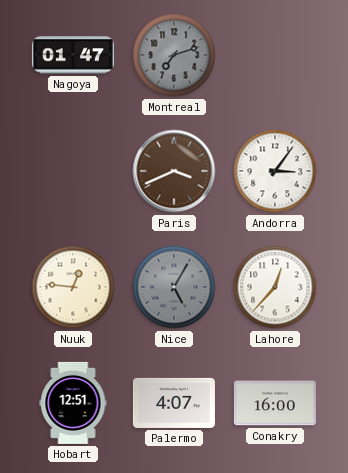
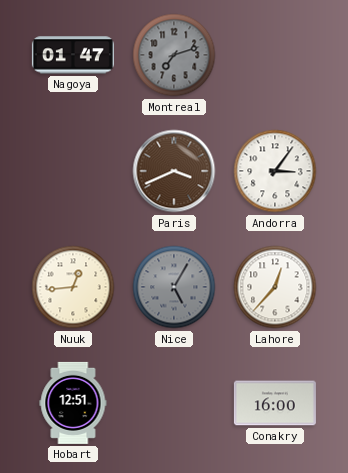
Nuuk: 12:46 -> 12:44
Palermo: 4:07 -> none
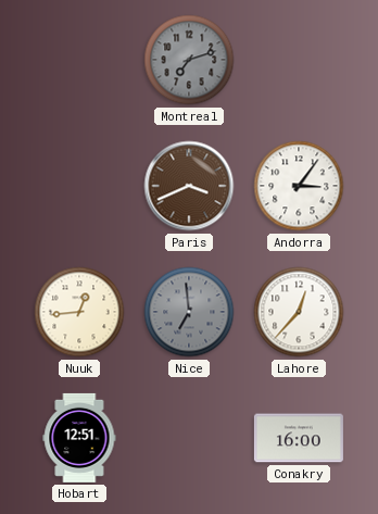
Nagoya: 01:47 -> none
Nice: 5:05 -> 6:59
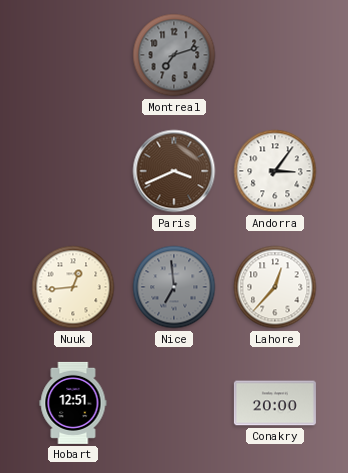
Conakry: 16:00 -> 20:00
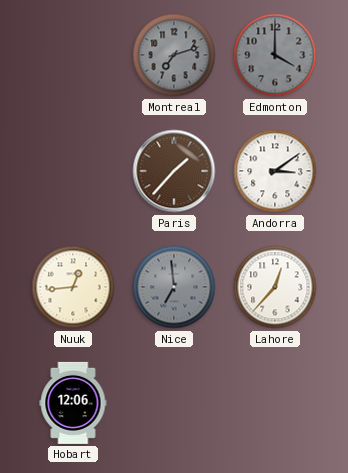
Edmonton: none -> 4:00
Paris: 3:41 -> 1:37
Andorra: 3:06 -> 3:09
Hobart: 12:51 -> 12:06
Conakry: 20:00 -> none
